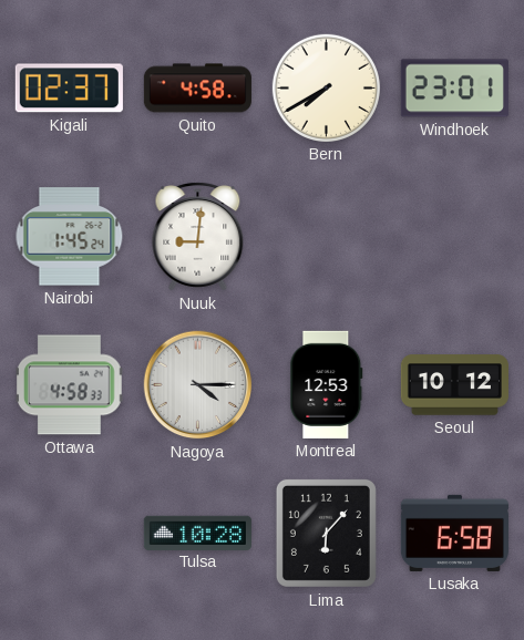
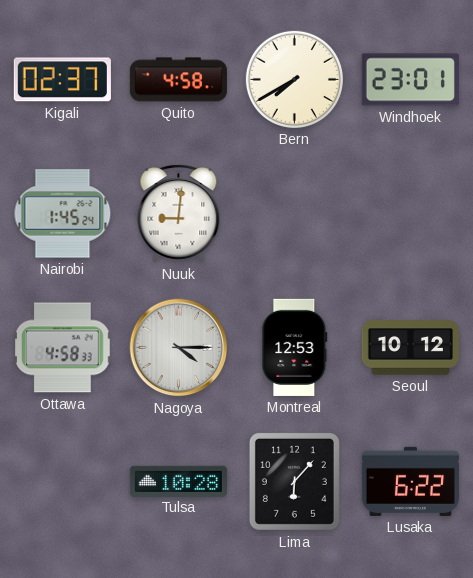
Lusaka: 6:58 -> 6:22
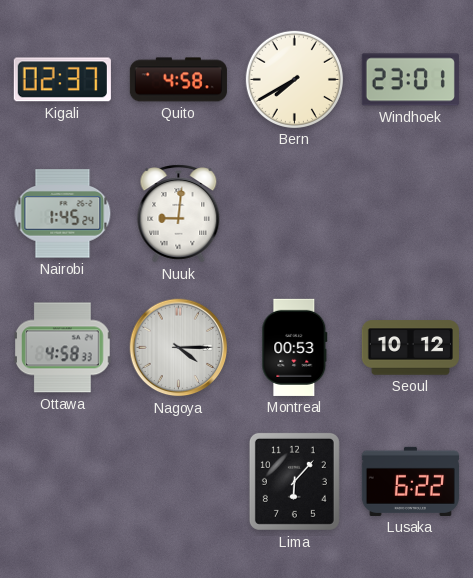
Montreal: 12:53 -> 00:53
Tulsa: 10:28 -> none
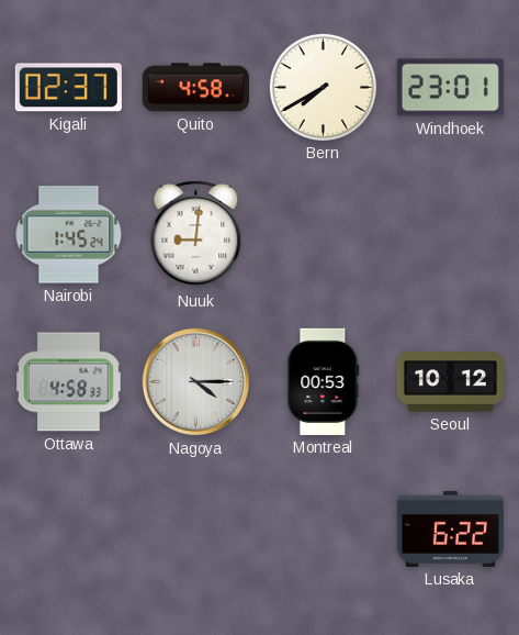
Lima: 6:07 -> none
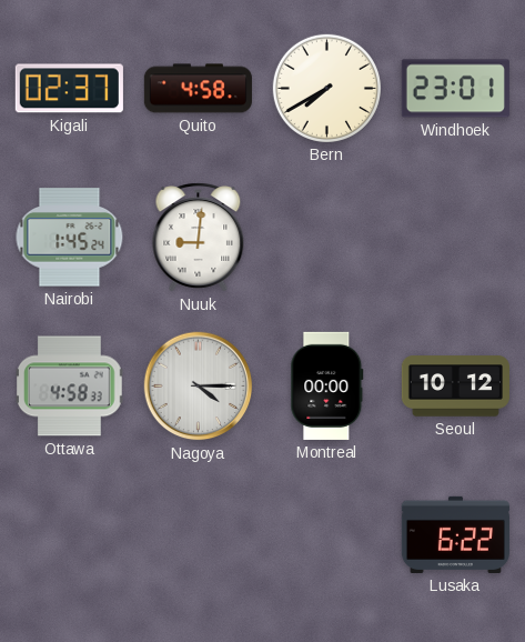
Montreal: 00:53 -> 00:00
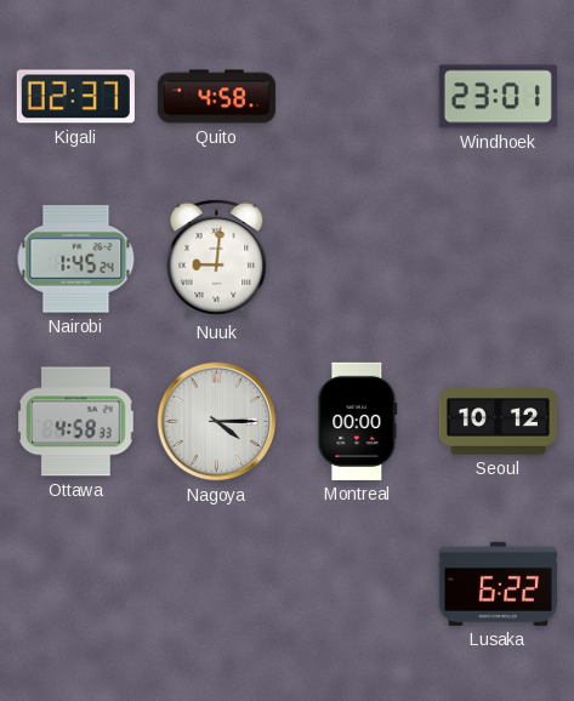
Bern: 7:40 -> none
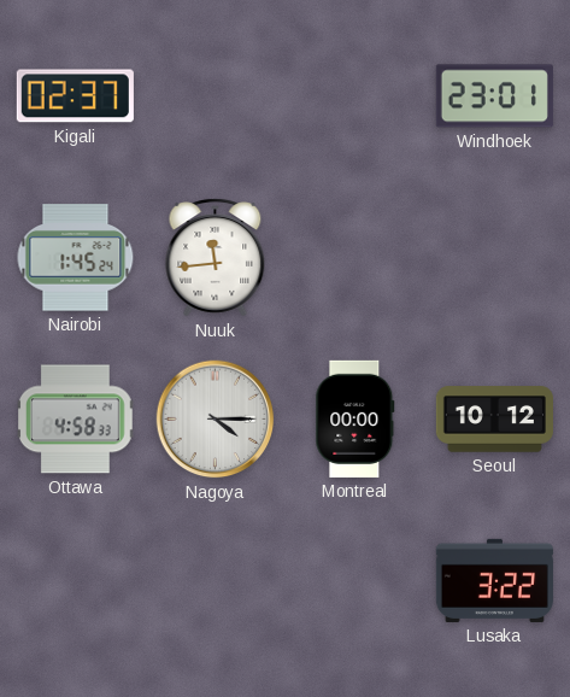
Quito: 4:58 -> none
Nuuk: 9:01 -> 11:44
Lusaka: 6:22 -> 3:22
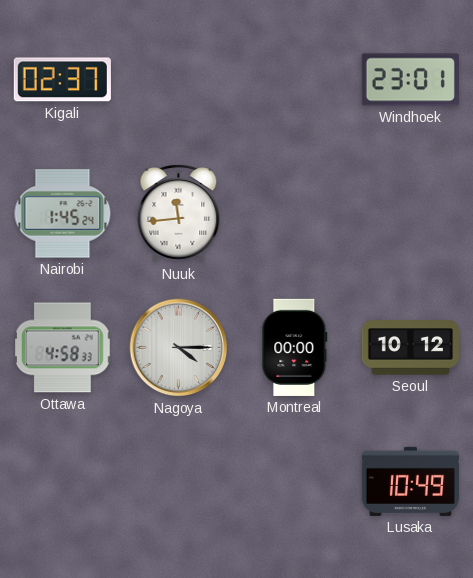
Lusaka: 3:22 -> 10:49
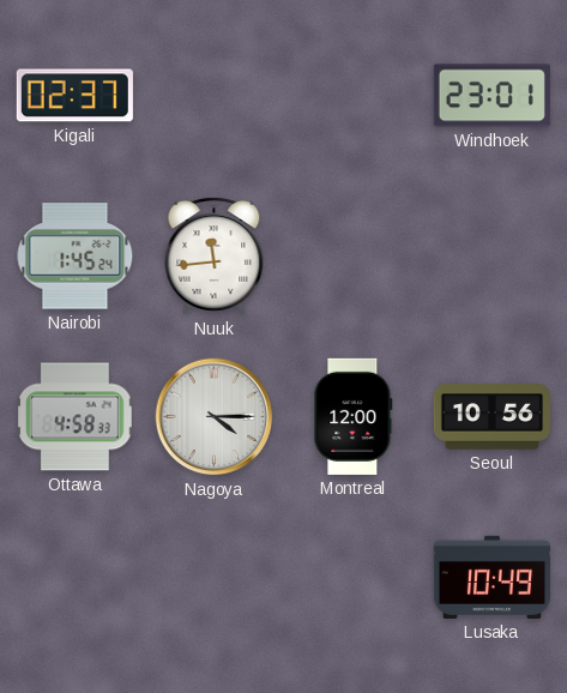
Montreal: 00:00 -> 12:00
Seoul: 10:12 -> 10:56
